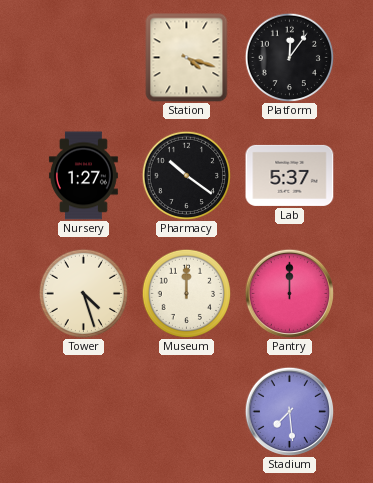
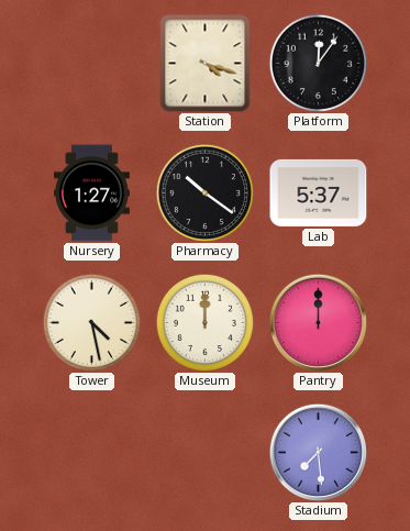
Tower: 4:27 -> 4:28
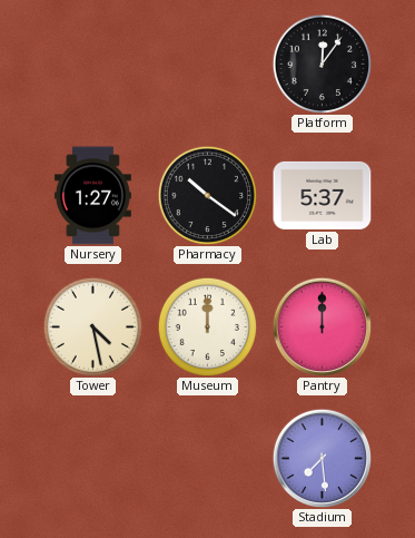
Station: 4:18 -> none
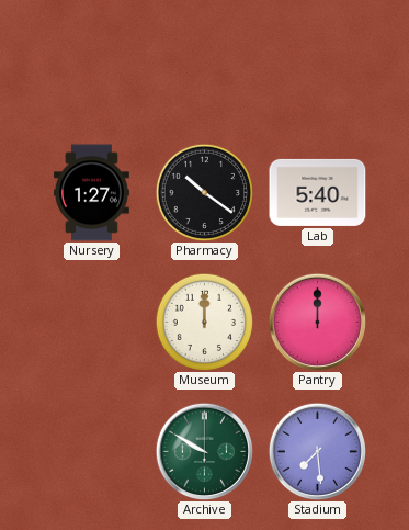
Platform: 12:06 -> none
Lab: 5:37 -> 5:40
Tower: 4:28 -> none
Archive: none -> 9:50
